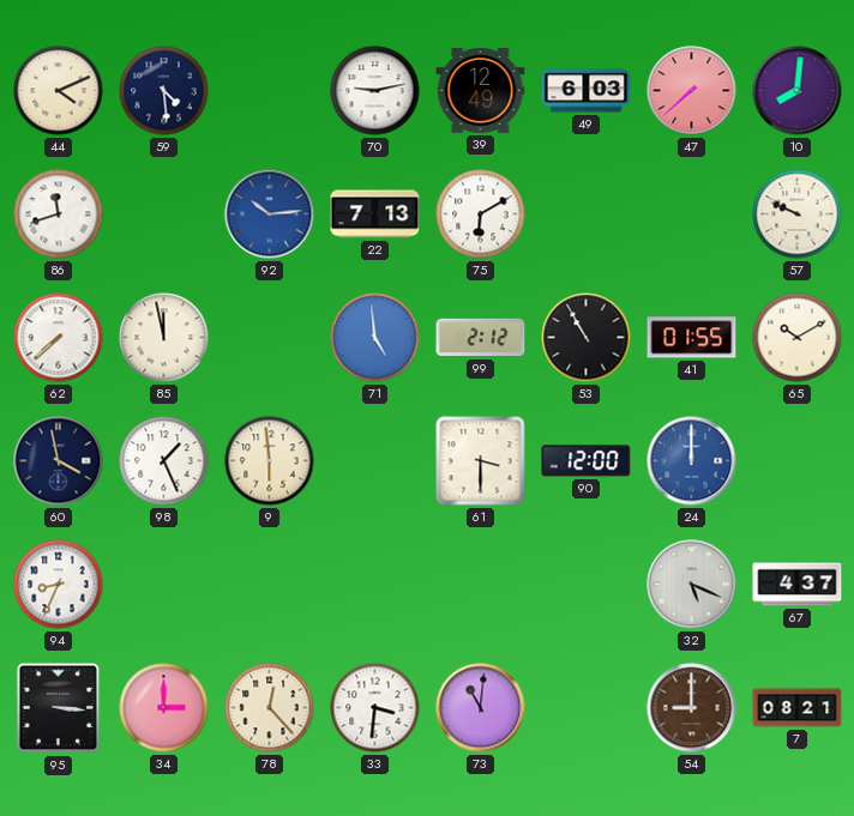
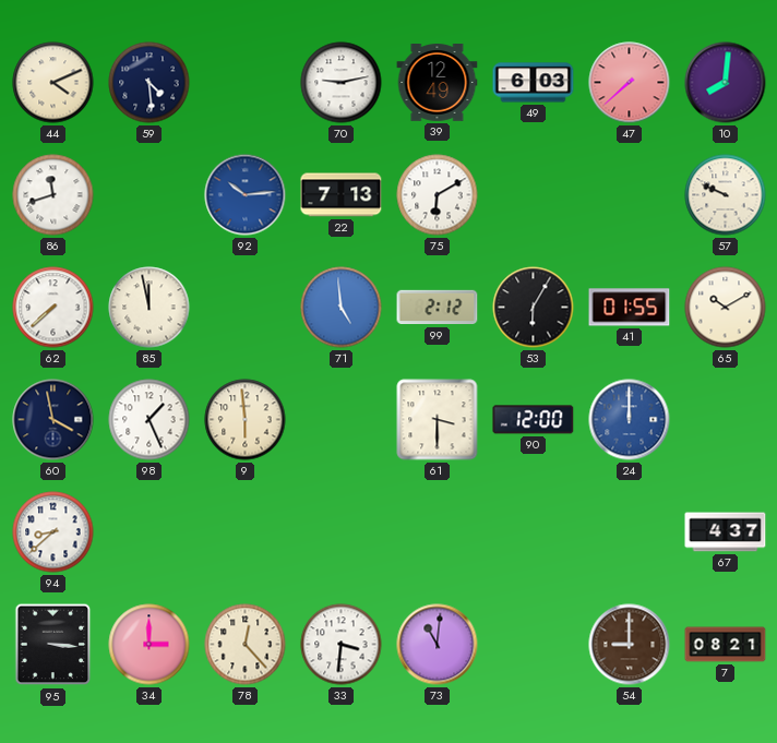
53: 10:55 -> 6:05
94: 8:34 -> 8:38
32: 5:19 -> none
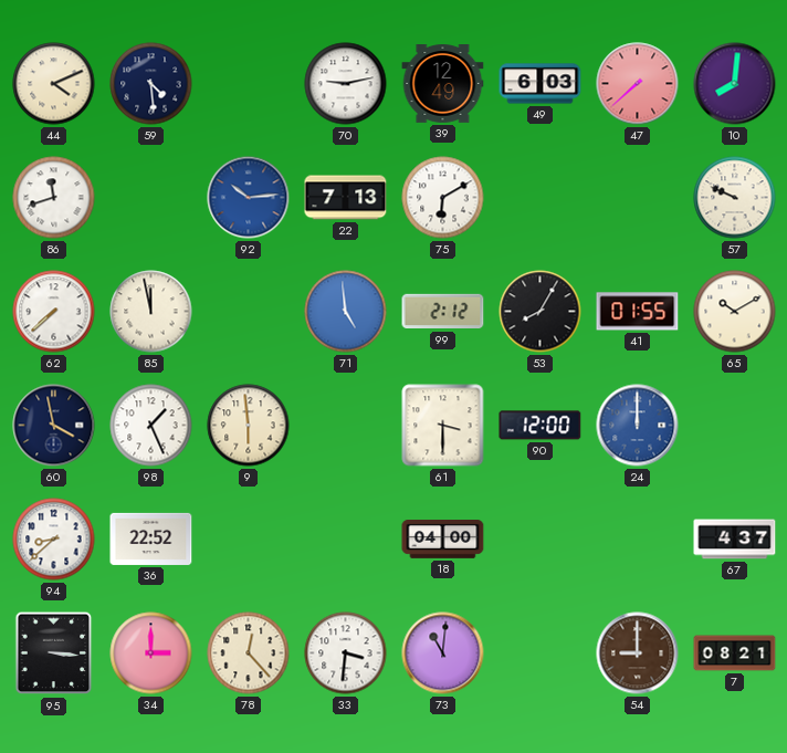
53: 6:05 -> 8:05
36: none -> 22:52
18: none -> 04:00
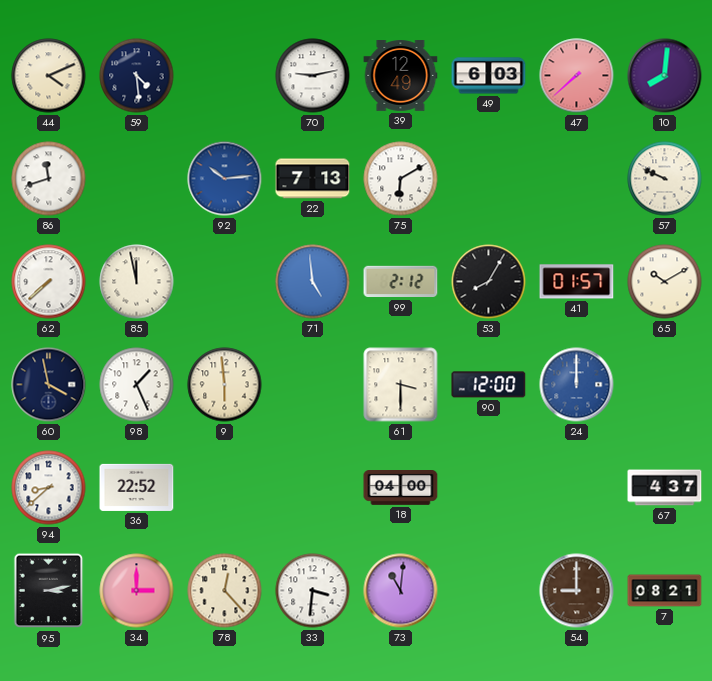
41: 01:55 -> 01:57
95: 3:16 -> 3:13
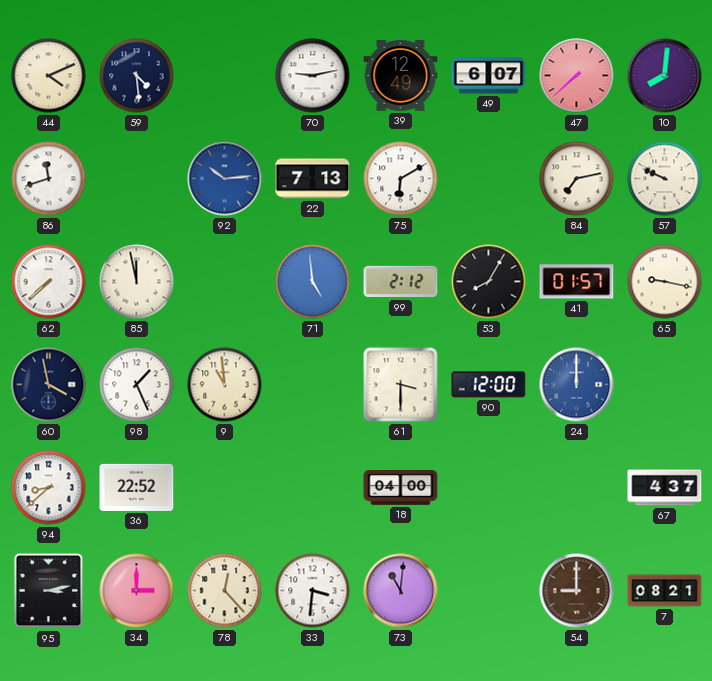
49: 6:03 -> 6:07
84: none -> 7:13
65: 10:10 -> 9:17
9: 5:59 -> 10:59
